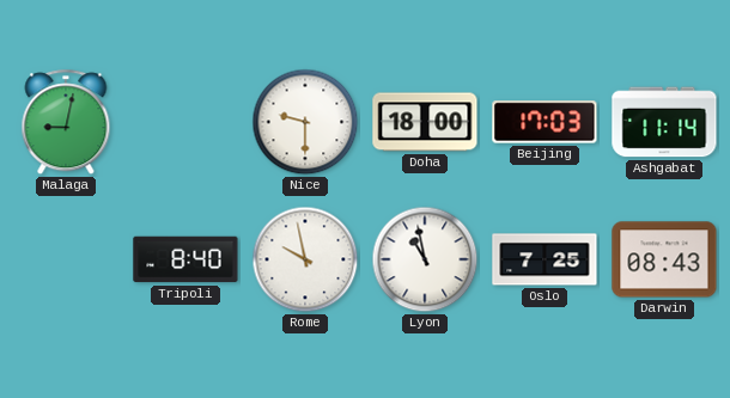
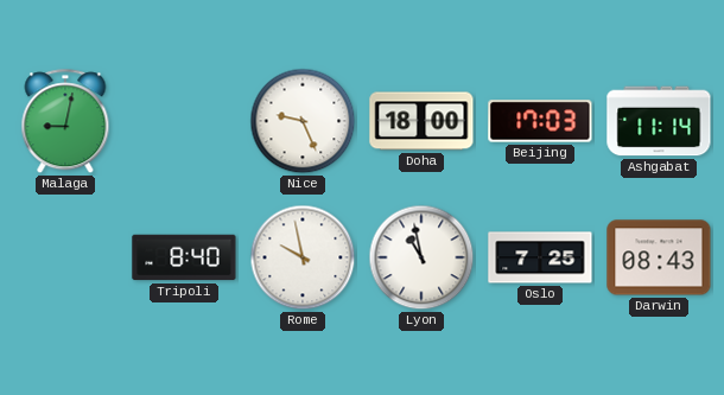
Nice: 9:30 -> 9:26
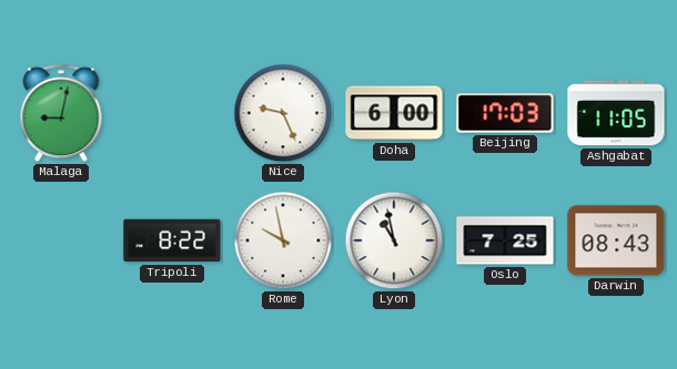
Doha: 18:00 -> 6:00
Ashgabat: 11:14 -> 11:05
Tripoli: 8:40 -> 8:22
